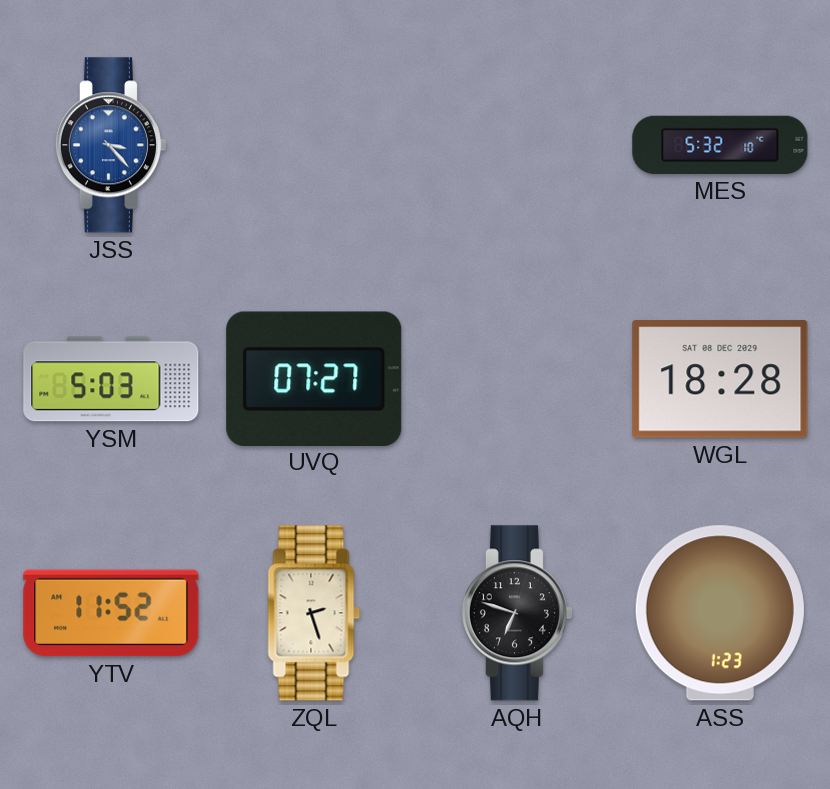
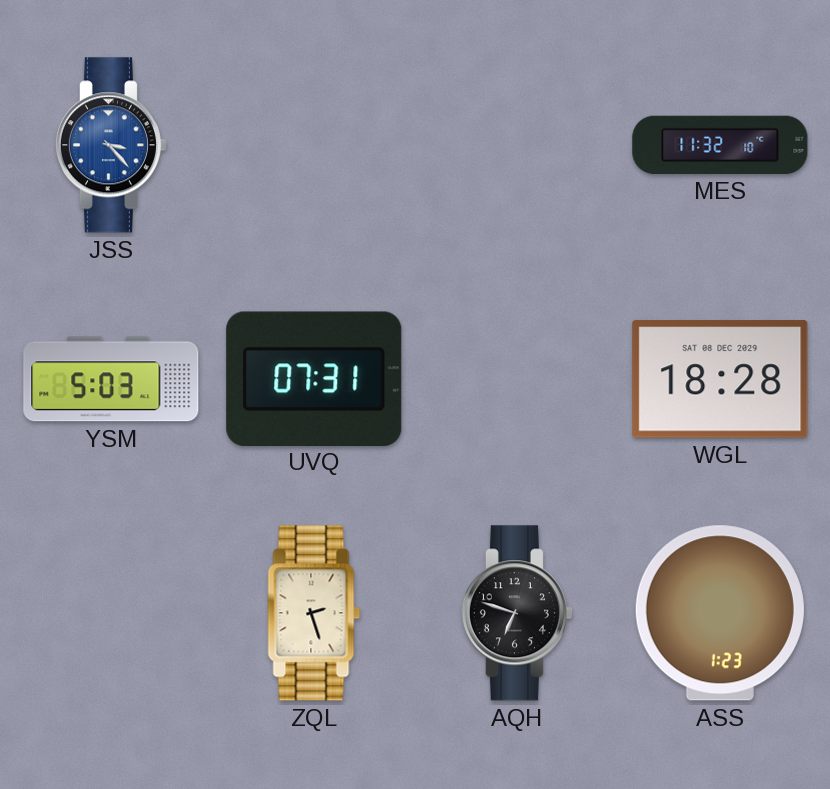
MES: 5:32 -> 11:32
UVQ: 07:27 -> 07:31
YTV: 11:52 -> none
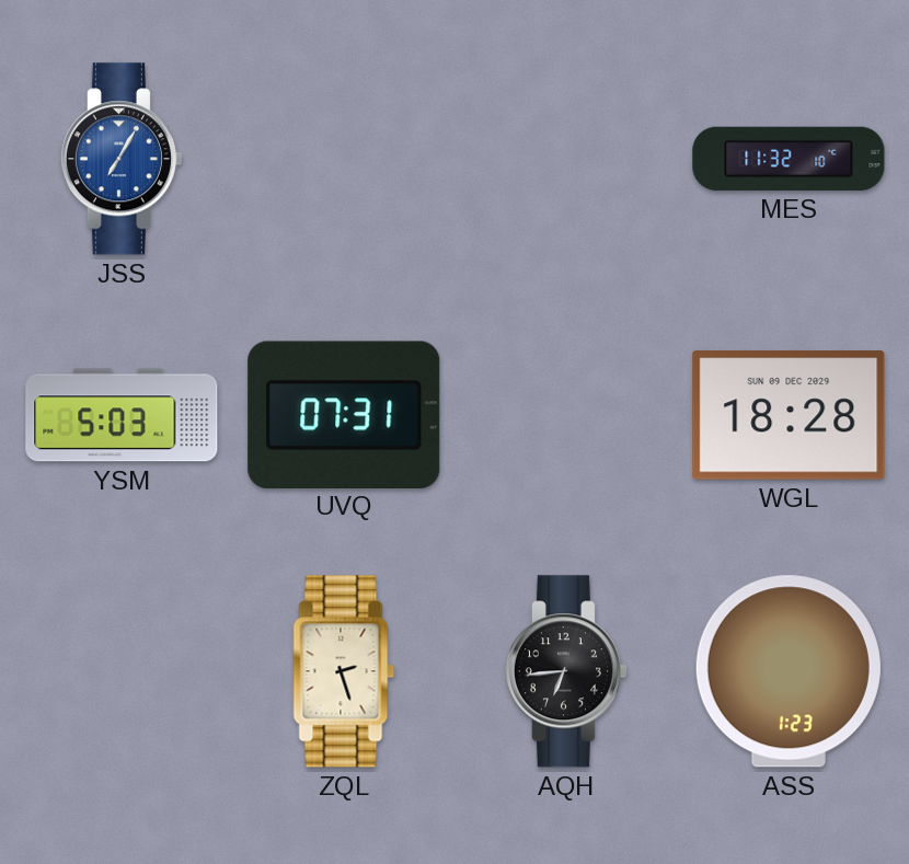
JSS: 3:23 -> 7:05
WGL date: SAT 08 DEC 2029 -> SUN 09 DEC 2029
AQH: 6:48 -> 6:44
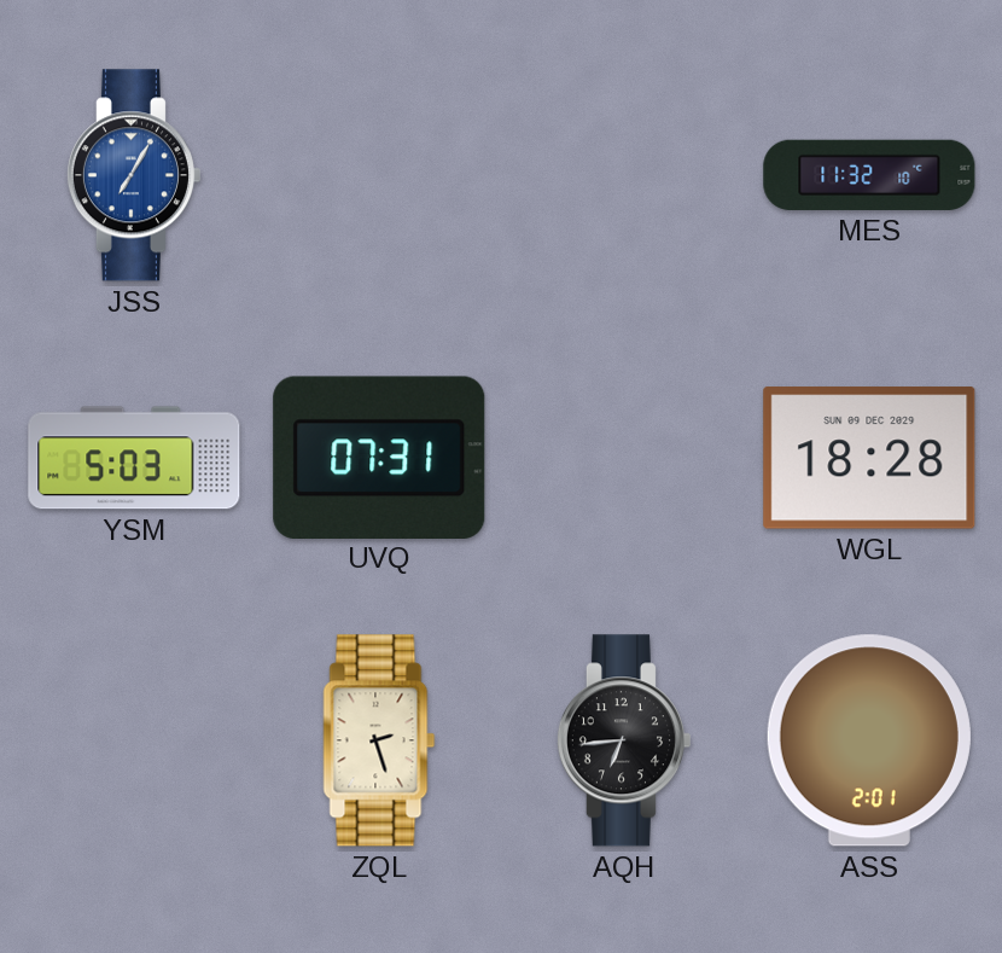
ASS: 1:23 -> 2:01
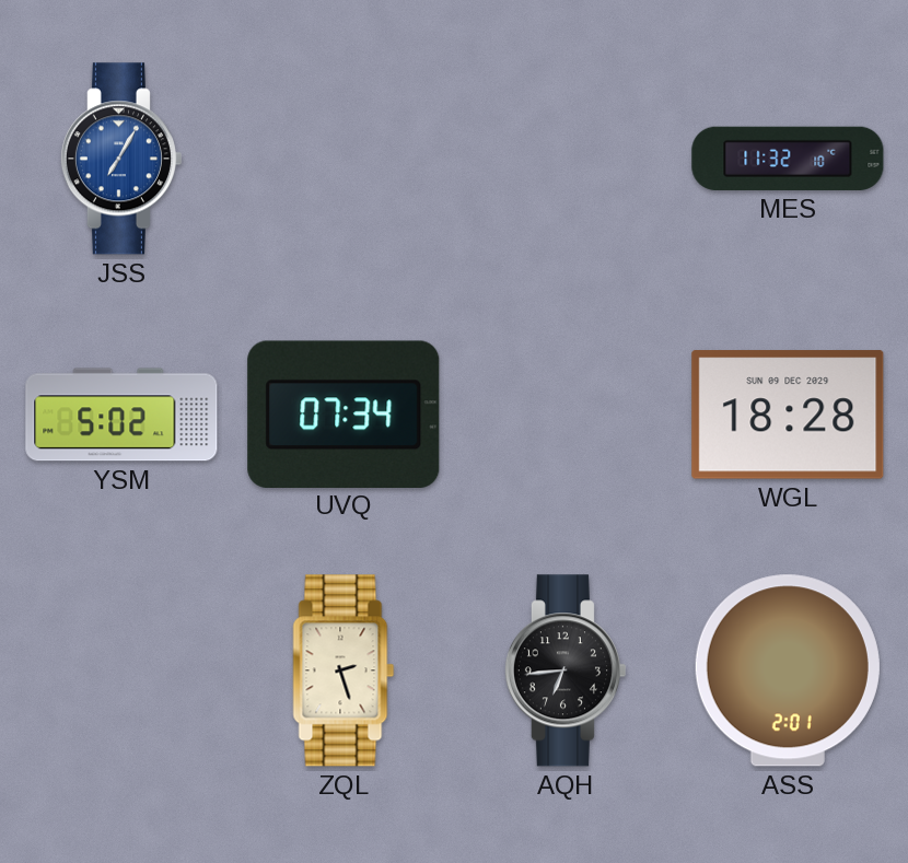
YSM: 5:03 -> 5:02
UVQ: 07:31 -> 07:34
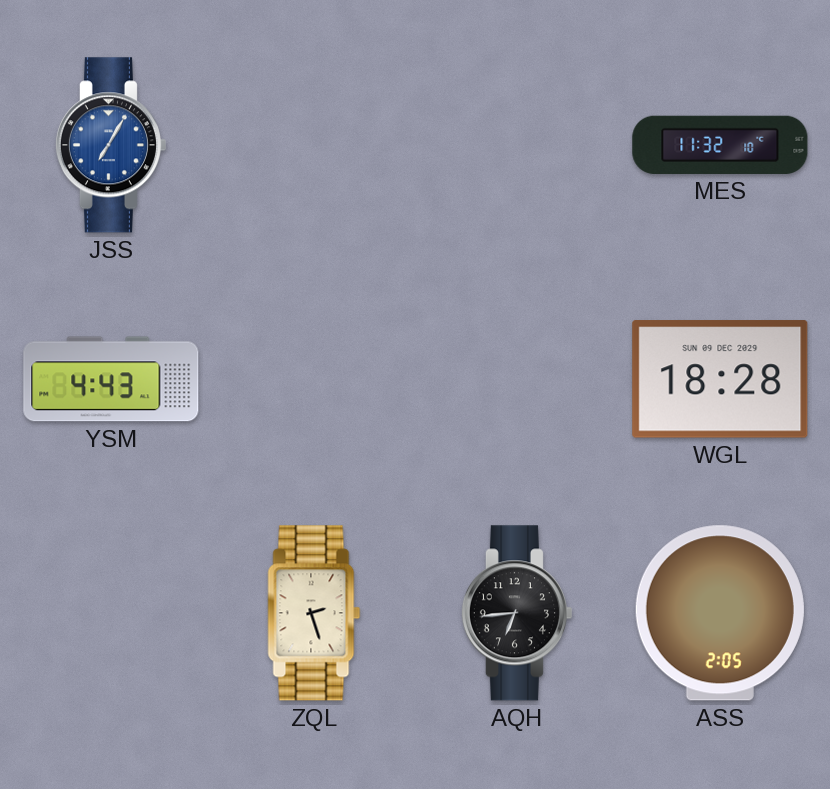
YSM: 5:02 -> 4:43
UVQ: 07:34 -> none
ASS: 2:01 -> 2:05
